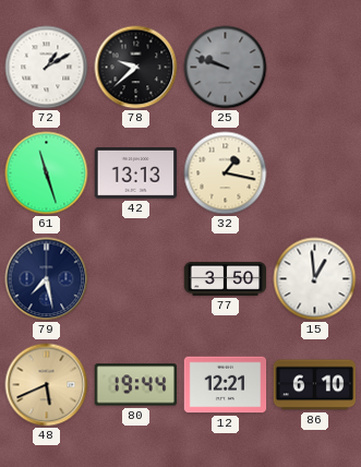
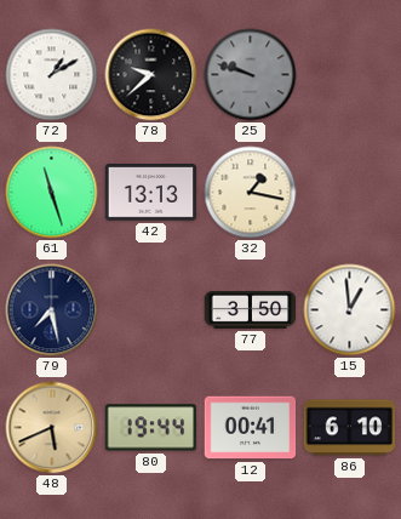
12: 12:21 -> 00:41
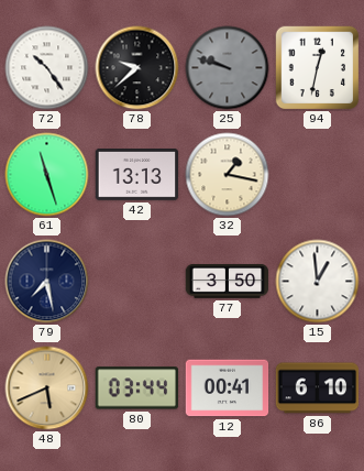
72: 1:10 -> 10:24
94: none -> 12:32
80: 19:44 -> 03:44
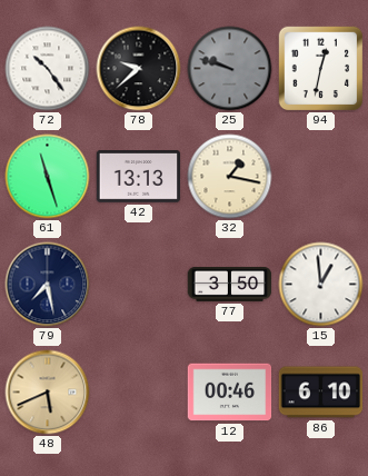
80: 03:44 -> none
12: 00:41 -> 00:46
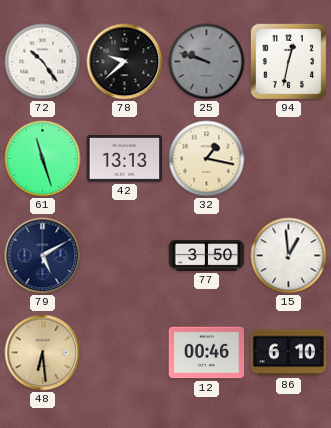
79: 7:28 -> 5:10
48: 5:41 -> 6:29
